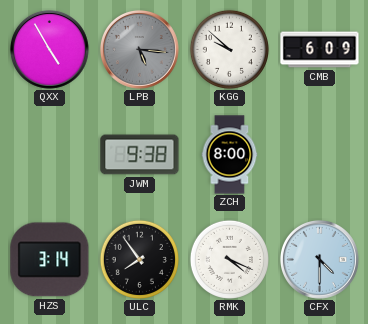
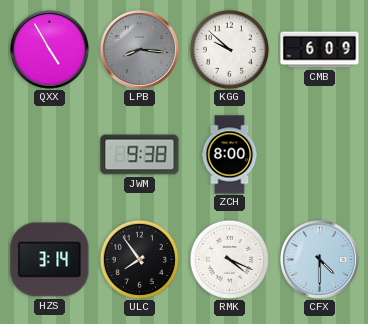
LPB: 5:16 -> 8:16
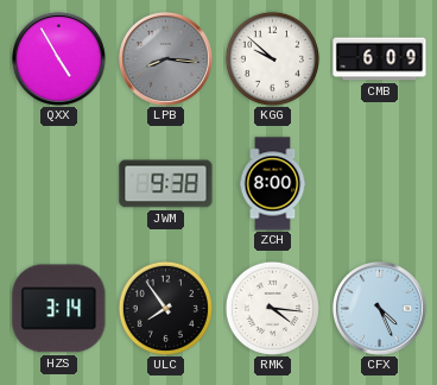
RMK: 4:19 -> 4:16
CFX: 4:30 -> 4:26
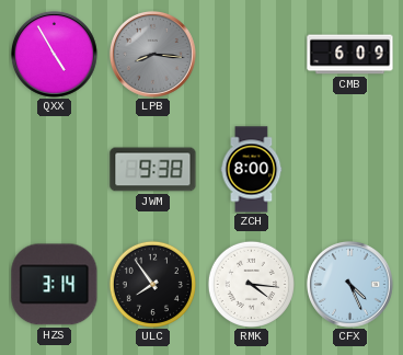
KGG: 9:52 -> none
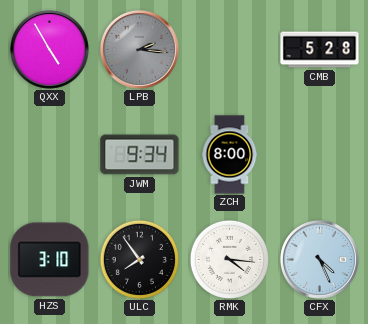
LPB: 8:16 -> 2:16
CMB: 6:09 -> 5:28
JWM: 9:38 -> 9:34
HZS: 3:14 -> 3:10
